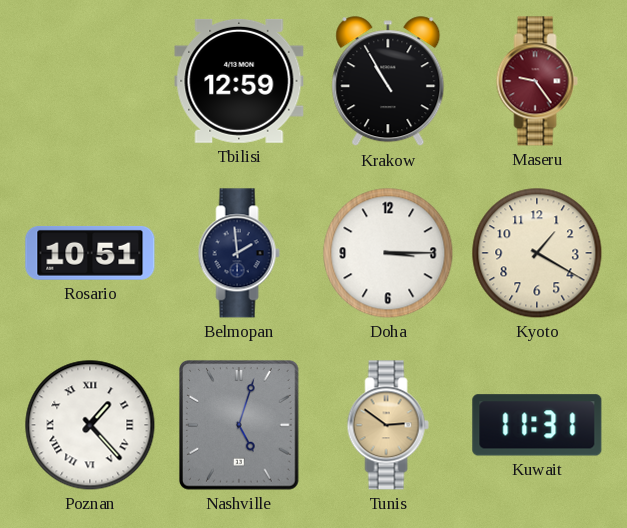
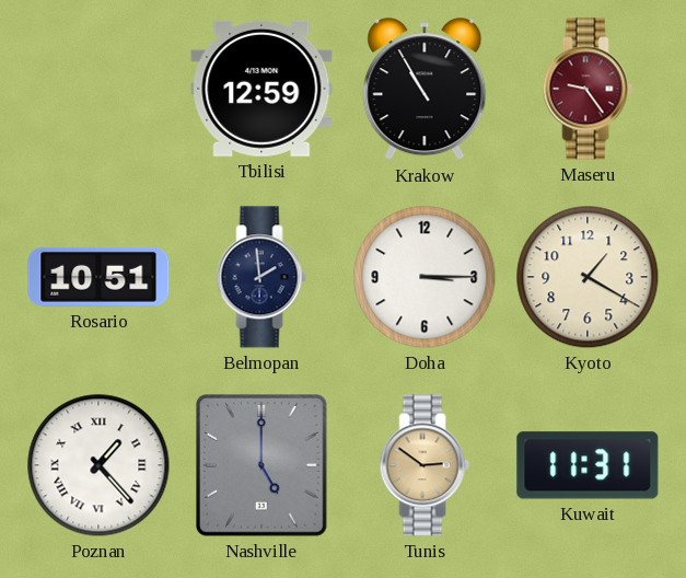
Nashville: 5:03 -> 5:00
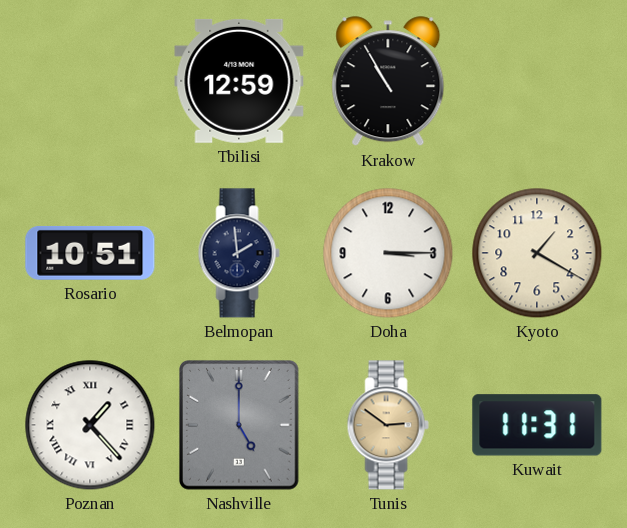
Maseru: 9:24 -> none
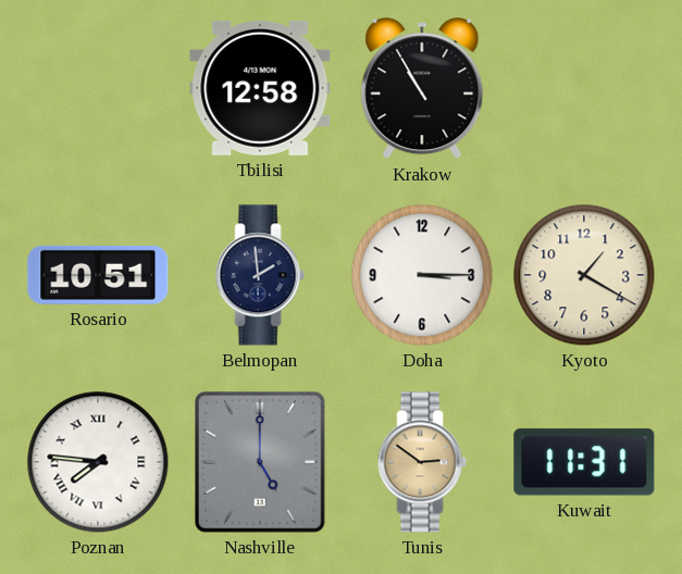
Tbilisi: 12:59 -> 12:58
Poznan: 1:23 -> 7:46
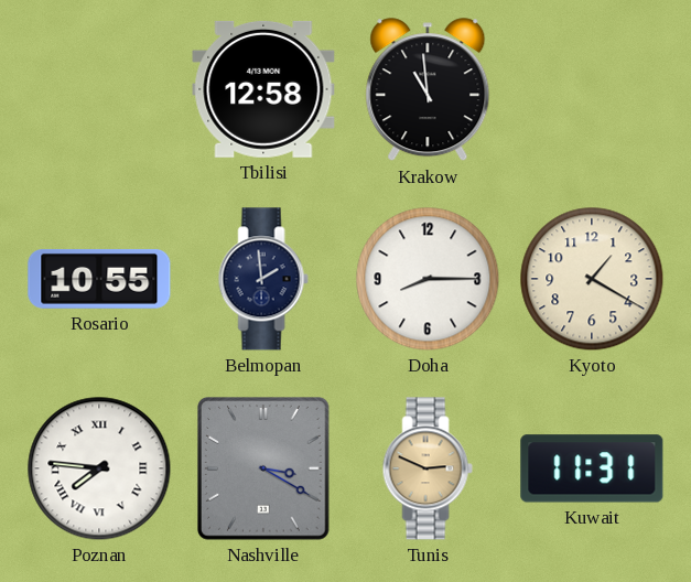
Krakow: 10:55 -> 10:59
Rosario: 10:51 -> 10:55
Doha: 3:15 -> 8:15
Nashville: 5:00 -> 3:20
Tunis: 2:51 -> 2:49
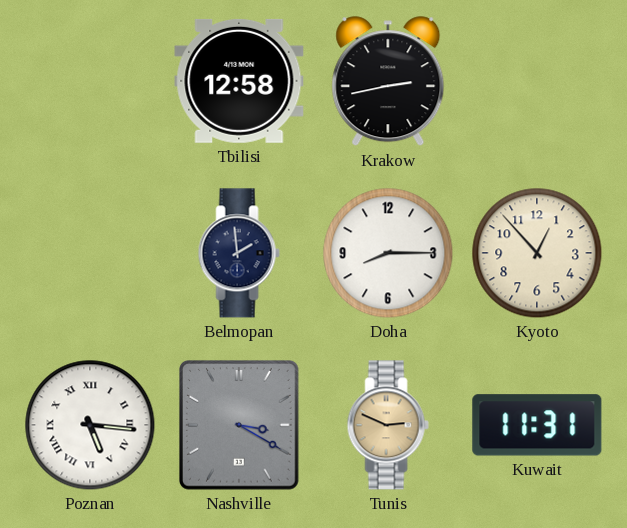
Krakow: 10:59 -> 2:43
Rosario: 10:55 -> none
Kyoto: 1:20 -> 12:53
Poznan: 7:46 -> 5:16
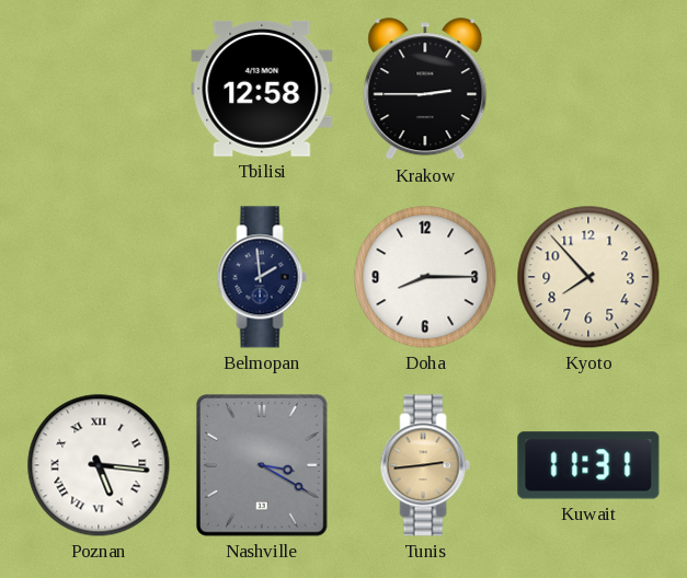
Krakow: 2:43 -> 2:45
Kyoto: 12:53 -> 7:53
Tunis: 2:49 -> 2:44
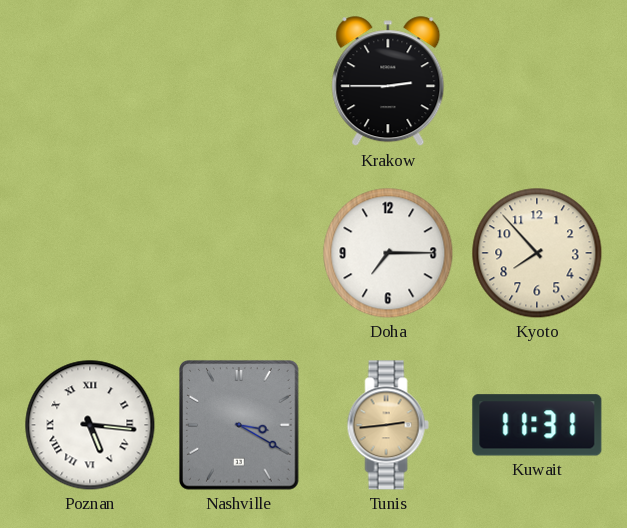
Tbilisi: 12:58 -> none
Belmopan: 1:59 -> none
Doha: 8:15 -> 7:15
